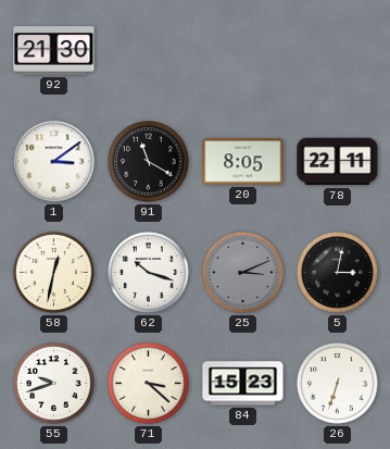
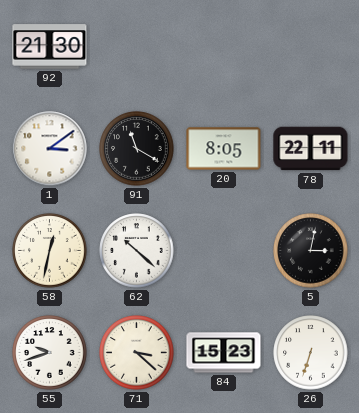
62: 10:18 -> 10:22
25: 3:11 -> none
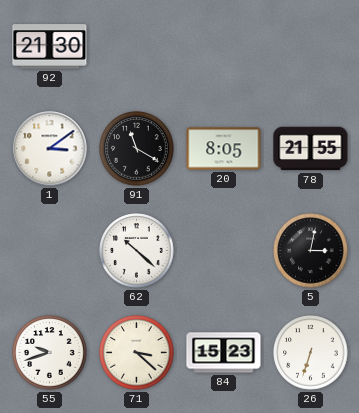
78: 22:11 -> 21:55
58: 12:32 -> none
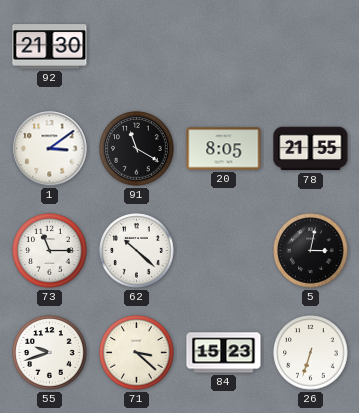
73: none -> 11:15
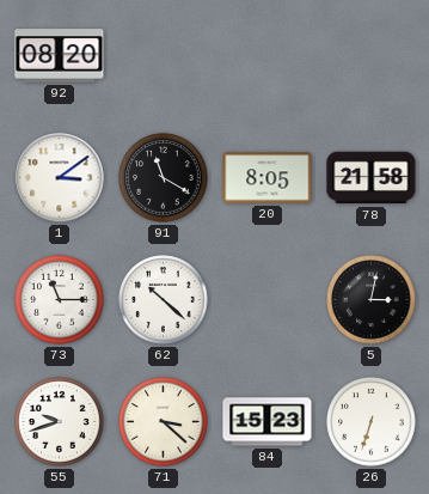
92: 21:30 -> 08:20
78: 21:55 -> 21:58
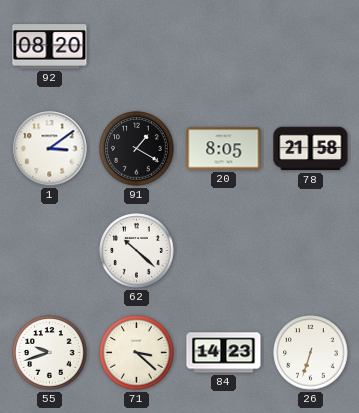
91: 11:20 -> 1:20
73: 11:15 -> none
5: 3:02 -> none
84: 15:23 -> 14:23
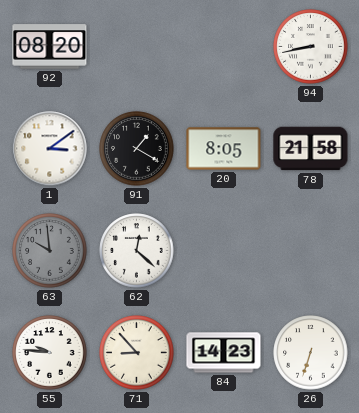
94: none -> 8:43
63: none -> 9:59
62: 10:22 -> 12:22
55: 9:42 -> 9:46
71: 3:22 -> 8:53
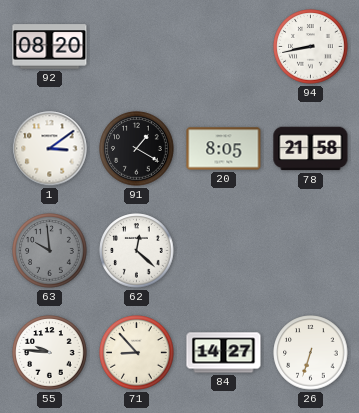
84: 14:23 -> 14:27
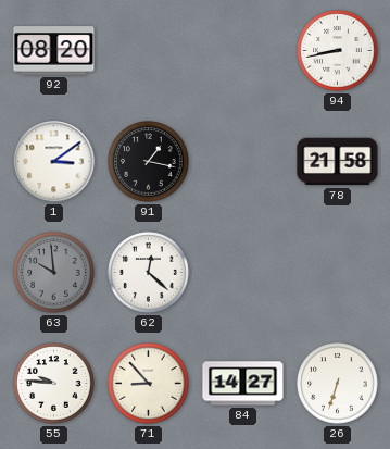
91: 1:20 -> 1:17
20: 8:05 -> none
